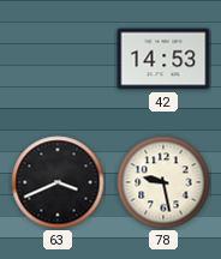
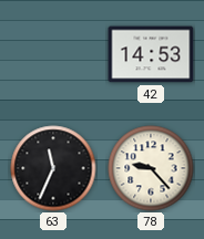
63: 3:41 -> 11:34
78: 9:28 -> 9:23
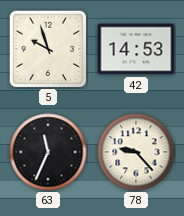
5: none -> 9:57
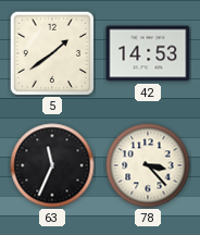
5: 9:57 -> 1:39
78: 9:23 -> 3:23
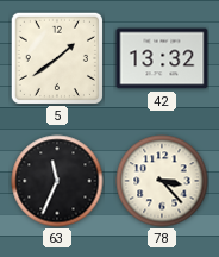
42: 14:53 -> 13:32
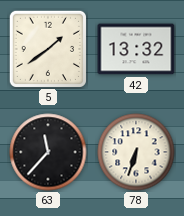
63: 11:34 -> 11:37
78: 3:23 -> 6:33
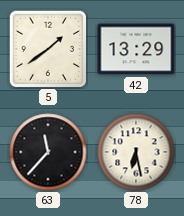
42: 13:32 -> 13:29
78: 6:33 -> 6:28
